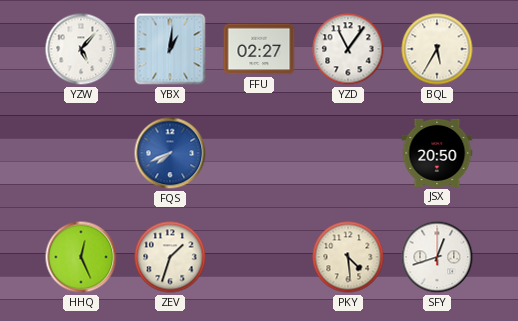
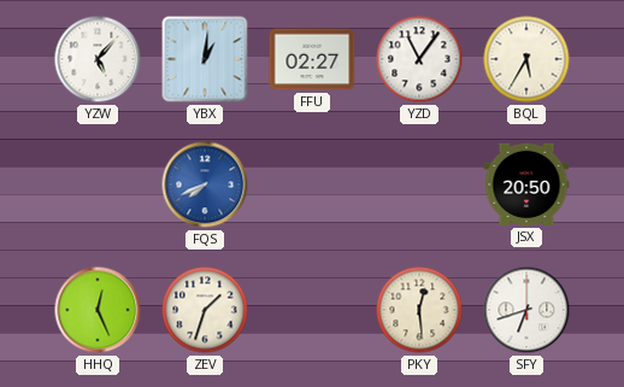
PKY: 4:29 -> 12:29
SFY: 12:42 -> 6:42
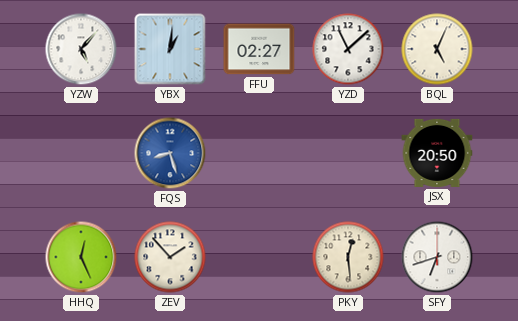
YZD: 11:06 -> 11:08
BQL: 5:35 -> 5:04
FQS: 7:41 -> 8:27
ZEV: 1:33 -> 1:53
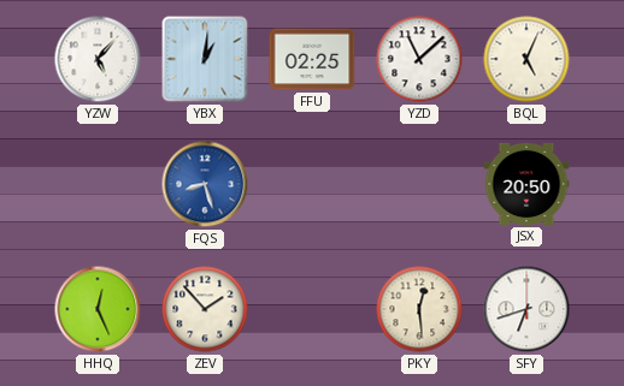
FFU: 02:27 -> 02:25
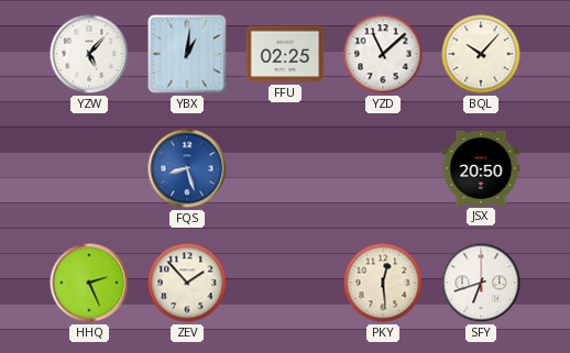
BQL: 5:04 -> 10:07
HHQ: 12:26 -> 2:26
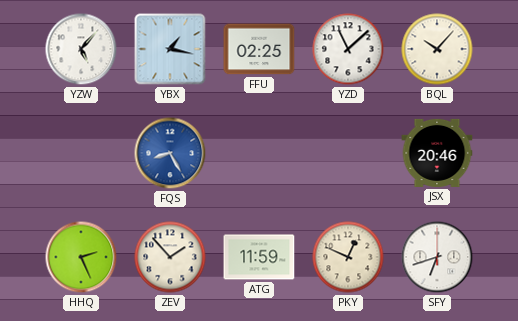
YBX: 1:01 -> 1:17
FQS: 8:27 -> 8:25
JSX: 20:50 -> 20:46
ATG: none -> 11:59
PKY: 12:29 -> 12:49
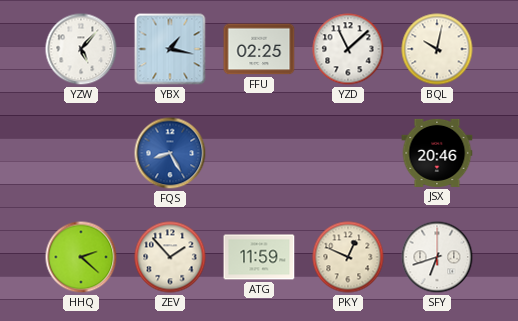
BQL: 10:07 -> 10:02
HHQ: 2:26 -> 2:22
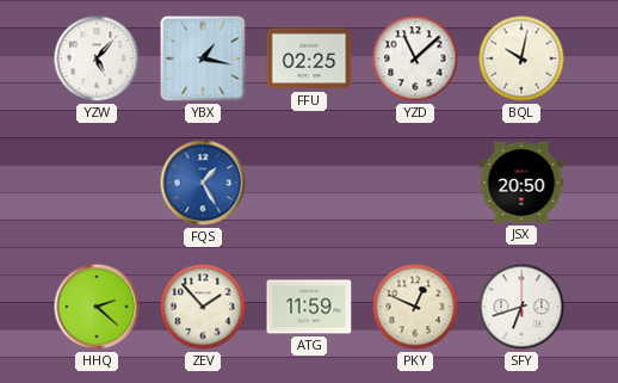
FQS: 8:25 -> 1:25
JSX: 20:46 -> 20:50
